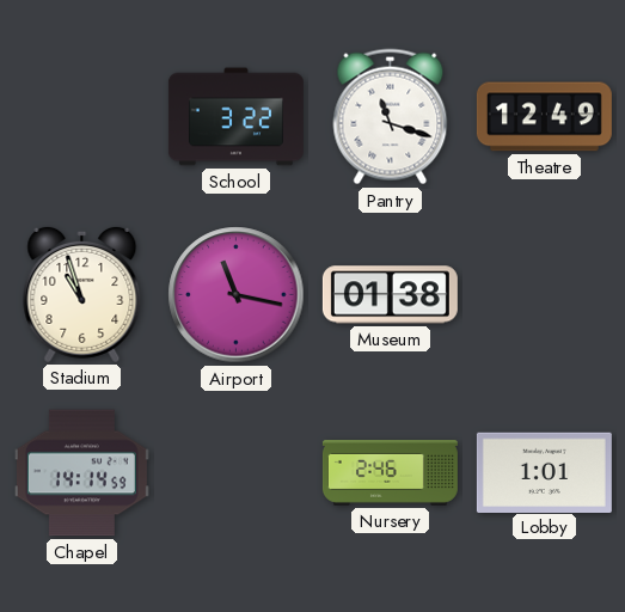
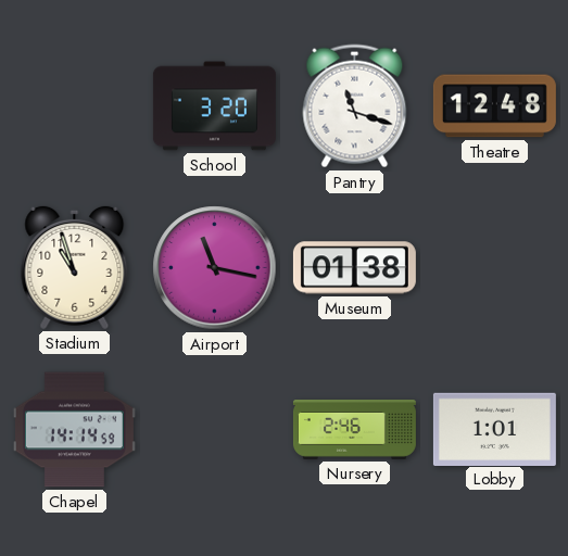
School: 3:22 -> 3:20
Theatre: 12:49 -> 12:48
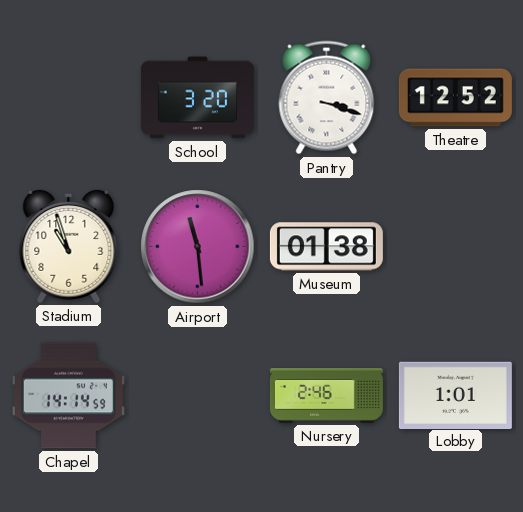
Pantry: 11:18 -> 3:18
Theatre: 12:48 -> 12:52
Airport: 11:17 -> 11:29
